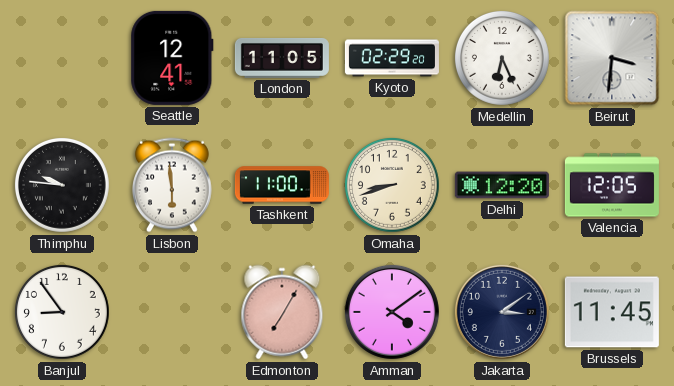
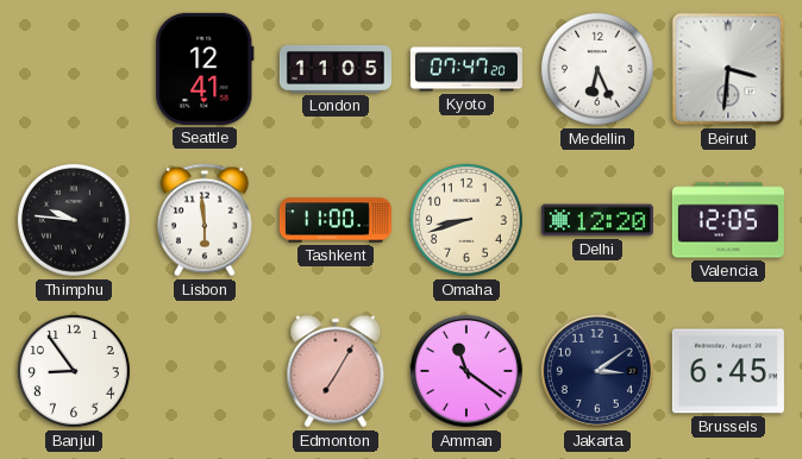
Kyoto: 02:29 -> 07:47
Amman: 4:09 -> 11:21
Brussels: 11:45 -> 6:45
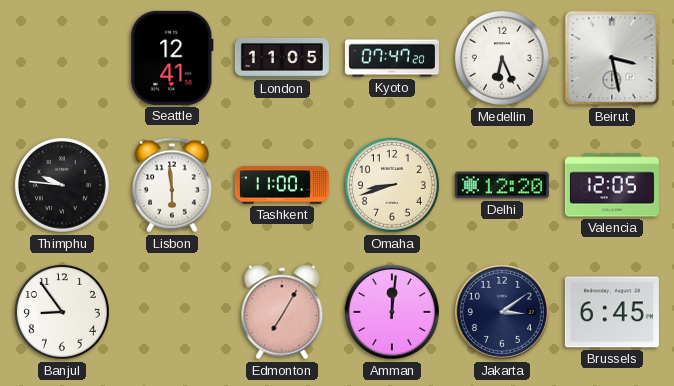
Beirut: 3:31 -> 3:28
Amman: 11:21 -> 12:01
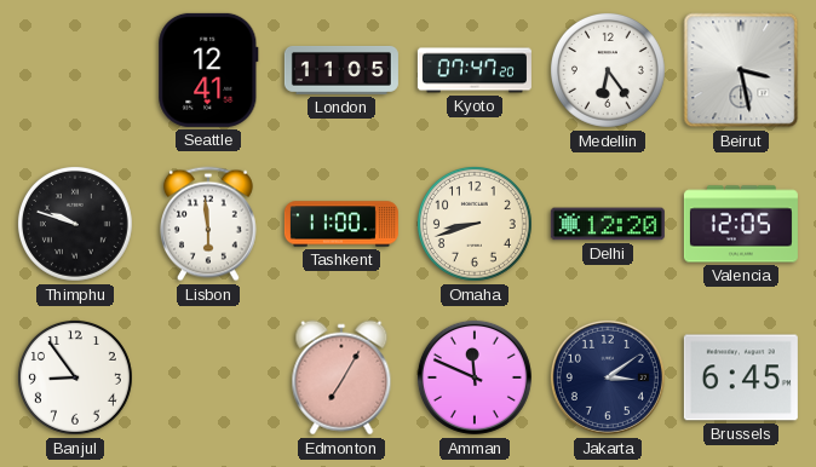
Medellin: 6:26 -> 6:24
Thimphu: 9:46 -> 9:48
Amman: 12:01 -> 11:49
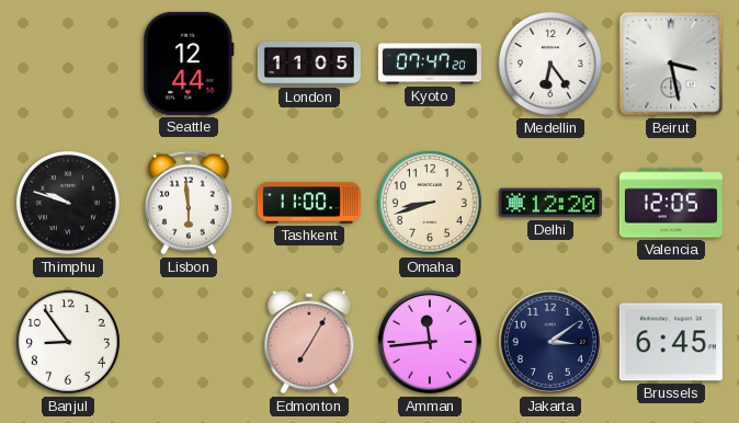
Seattle: 12:41 -> 12:44
Amman: 11:49 -> 11:44
